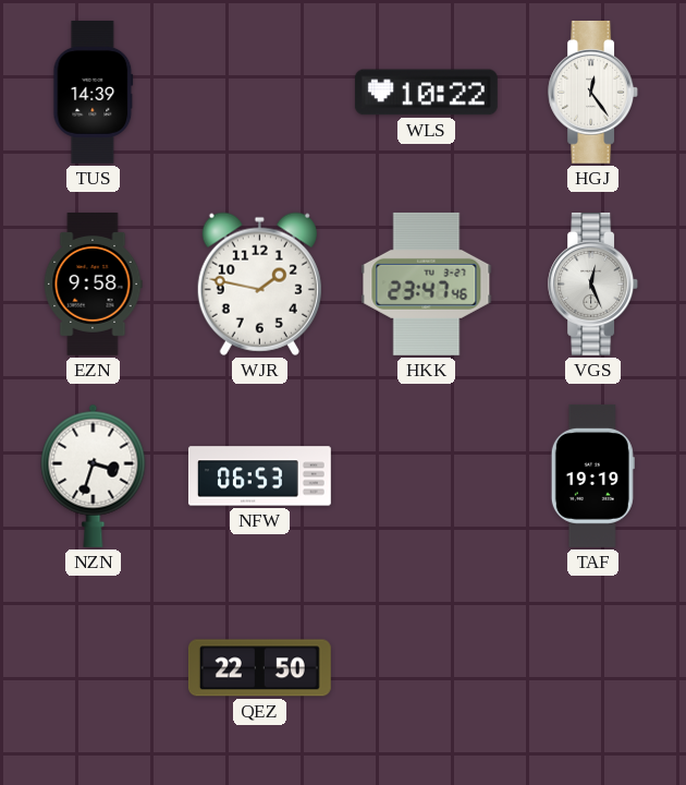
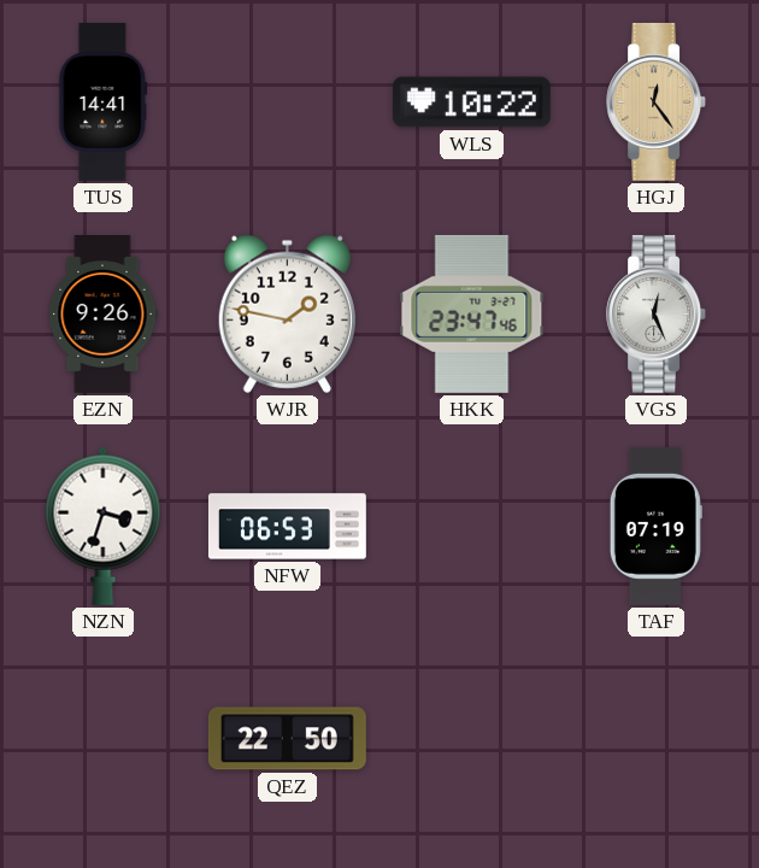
TUS: 14:39 -> 14:41
HGJ dial: white -> champagne
EZN: 9:58 -> 9:26
TAF: 19:19 -> 07:19
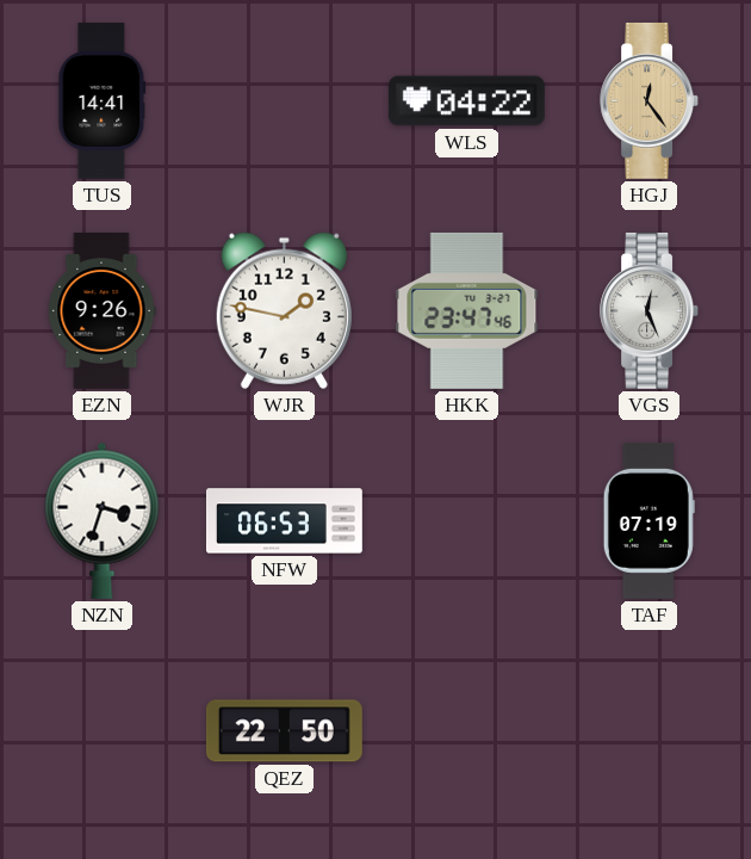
WLS: 10:22 -> 04:22
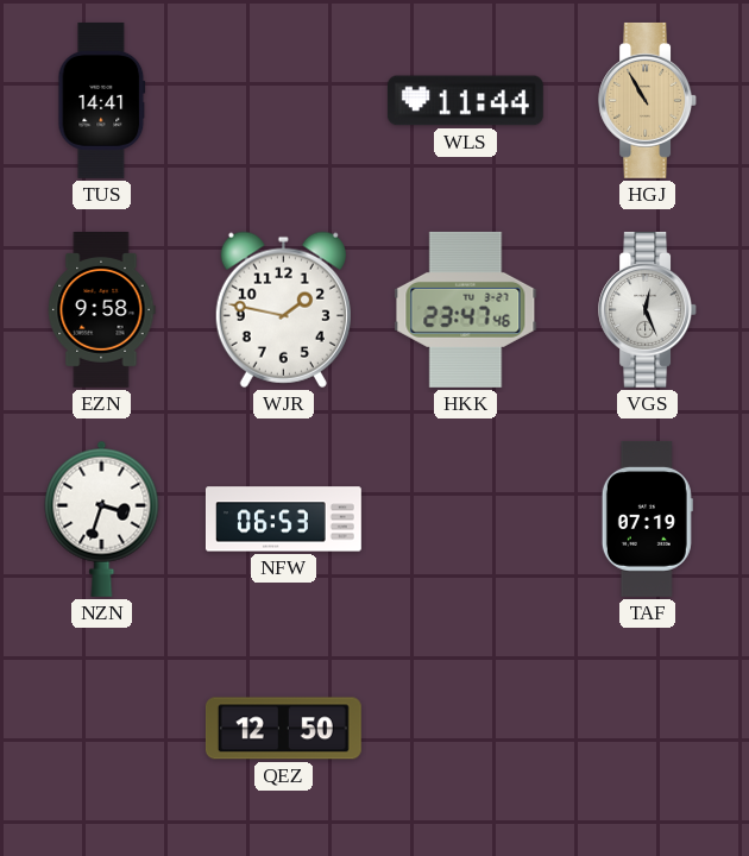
WLS: 04:22 -> 11:44
HGJ: 12:24 -> 10:55
EZN: 9:26 -> 9:58
QEZ: 22:50 -> 12:50
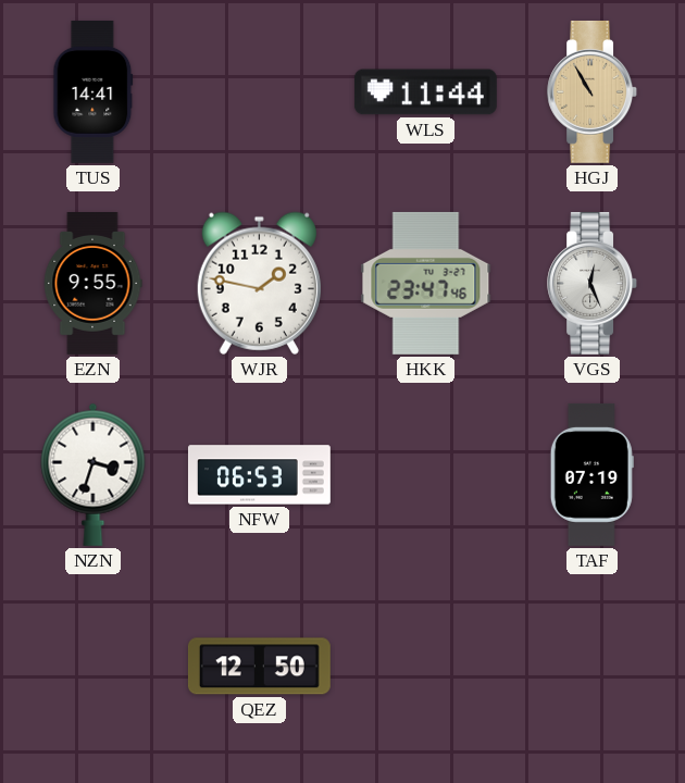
EZN: 9:58 -> 9:55
